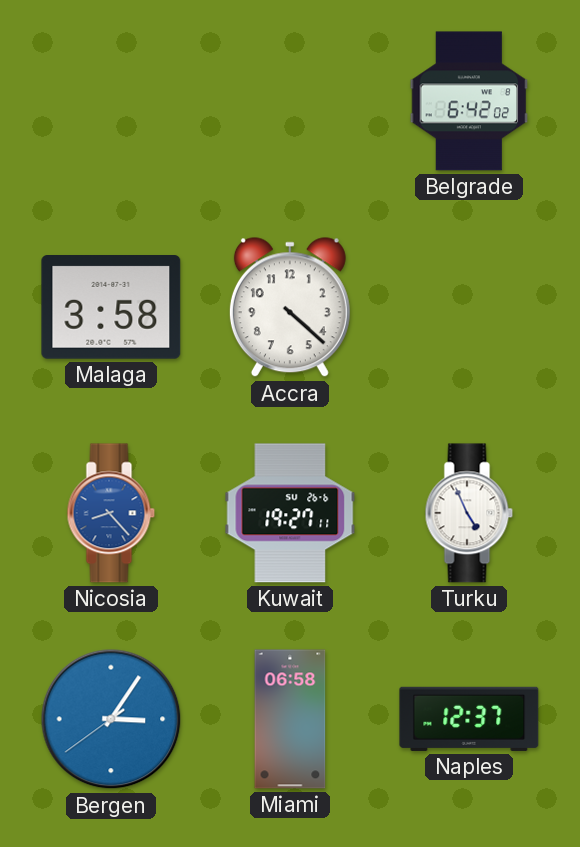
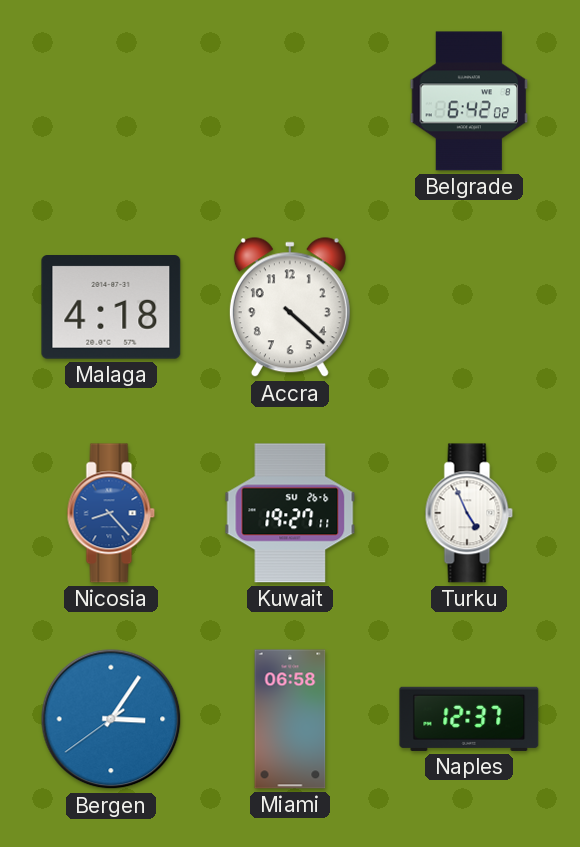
Malaga: 3:58 -> 4:18
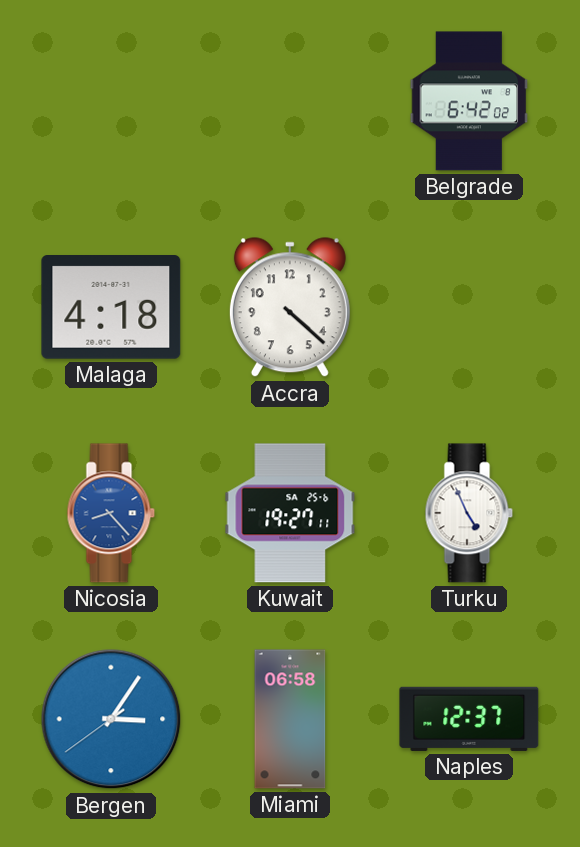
Kuwait date: SU 26-6 -> SA 25-6
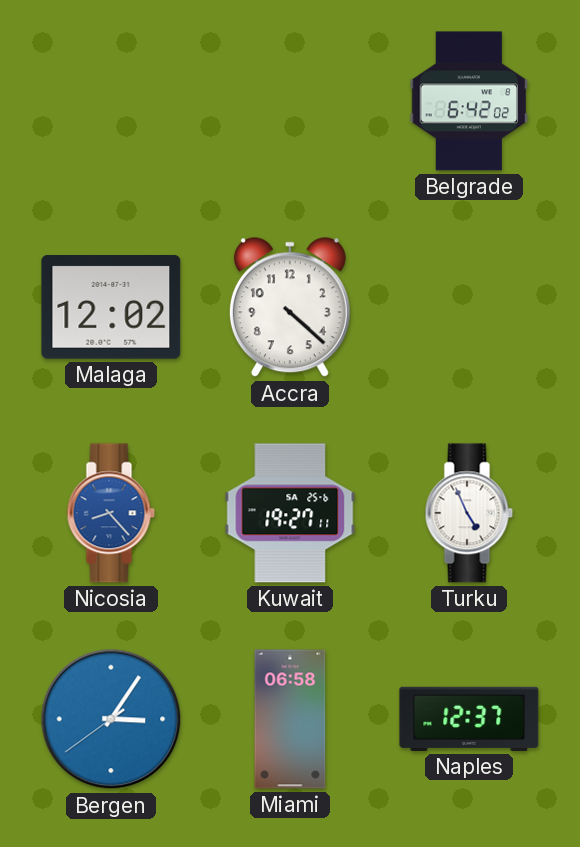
Malaga: 4:18 -> 12:02
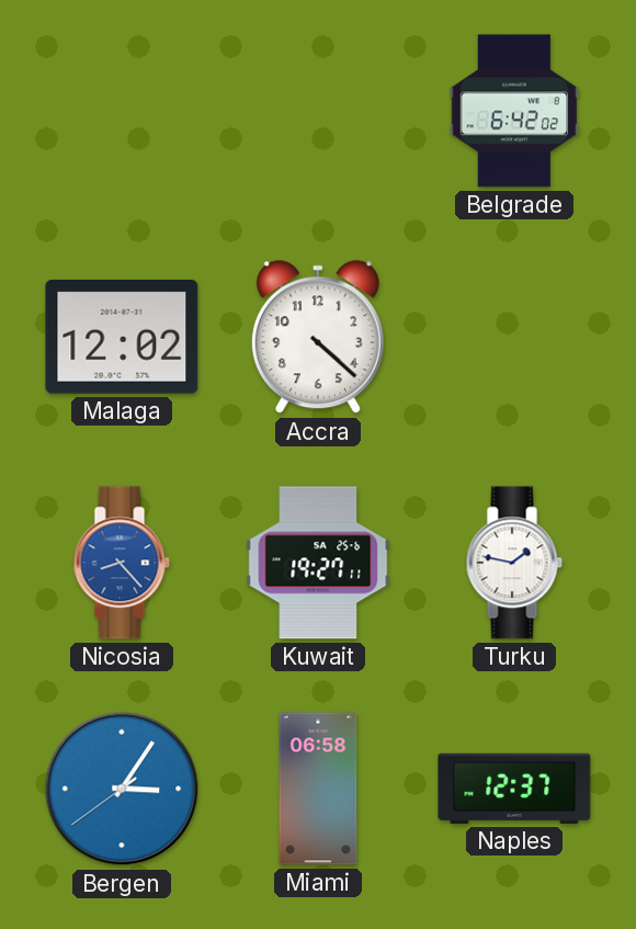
Turku: 4:56 -> 1:47
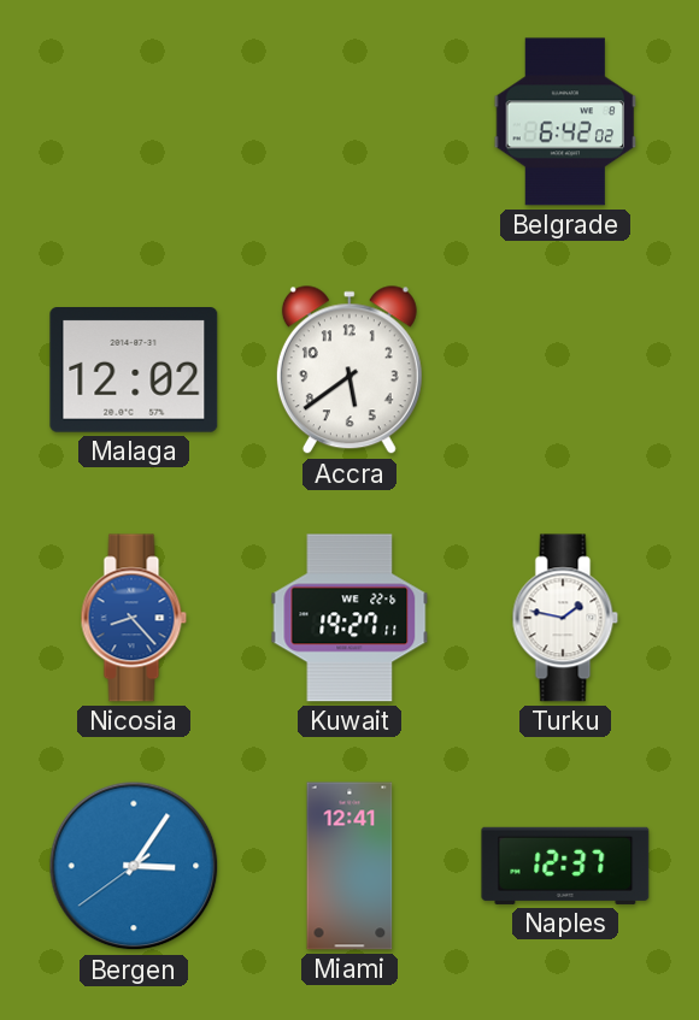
Accra: 4:22 -> 5:39
Kuwait date: SA 25-6 -> WE 22-6
Miami: 06:58 -> 12:41
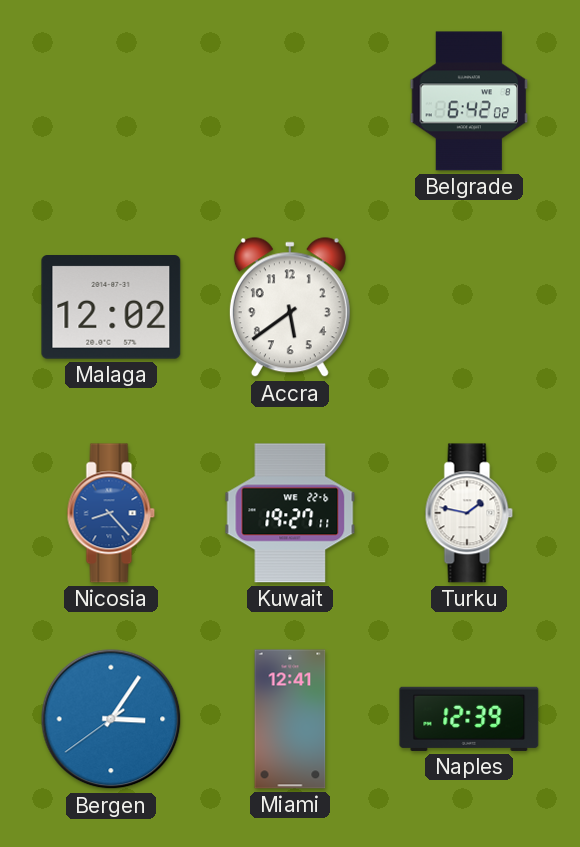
Naples: 12:37 -> 12:39
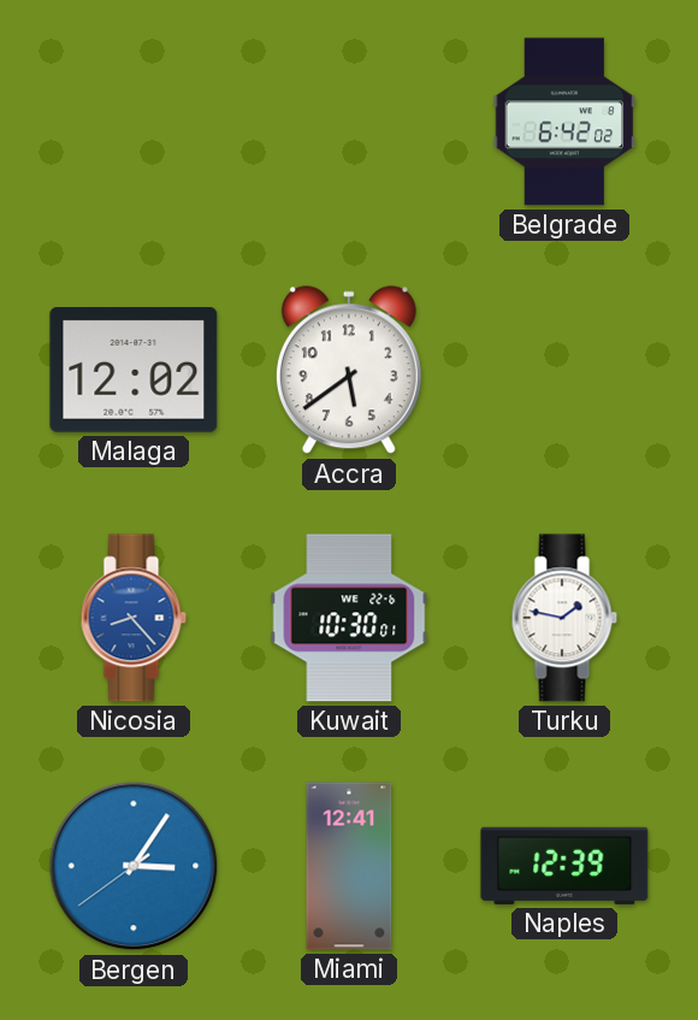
Kuwait: 19:27 -> 10:30
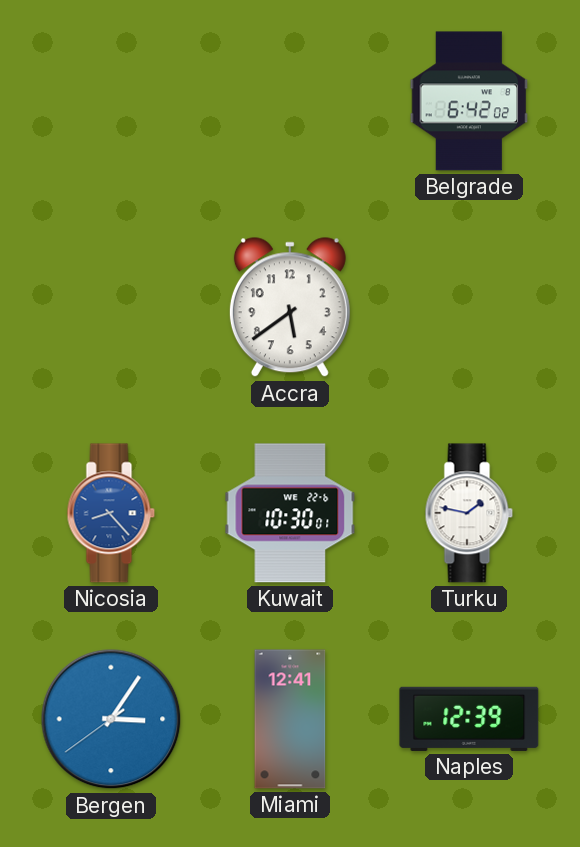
Malaga: 12:02 -> none
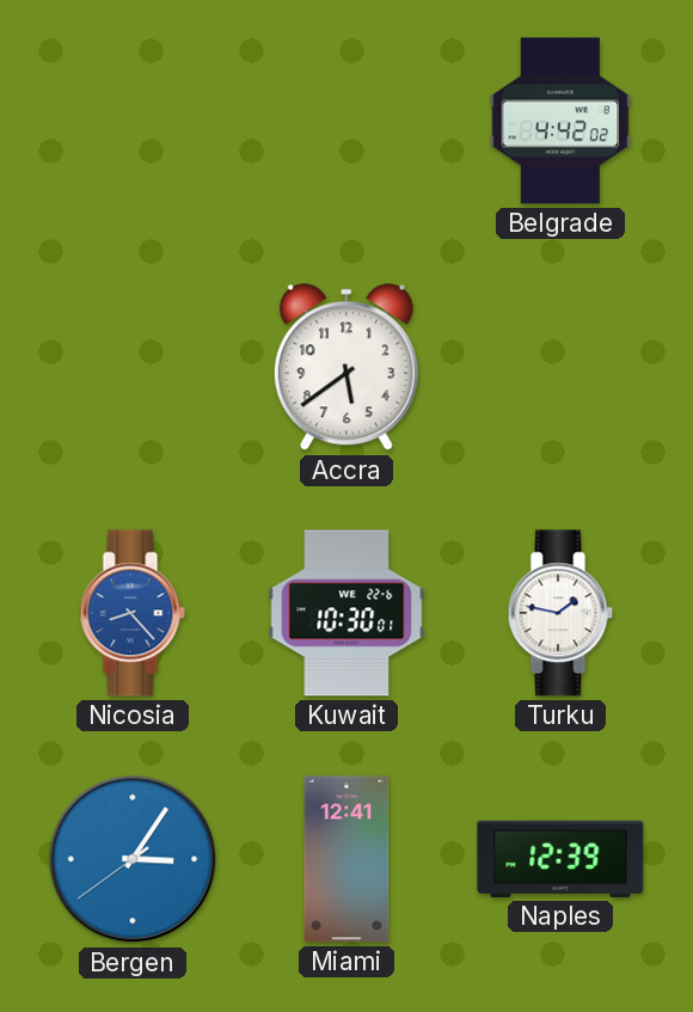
Belgrade: 6:42 -> 4:42
